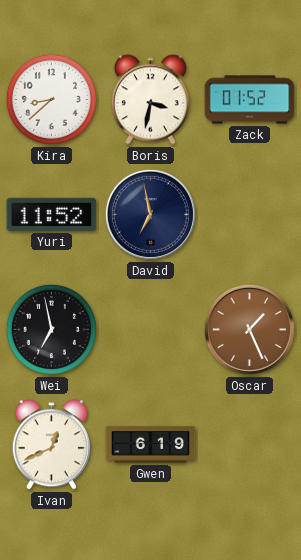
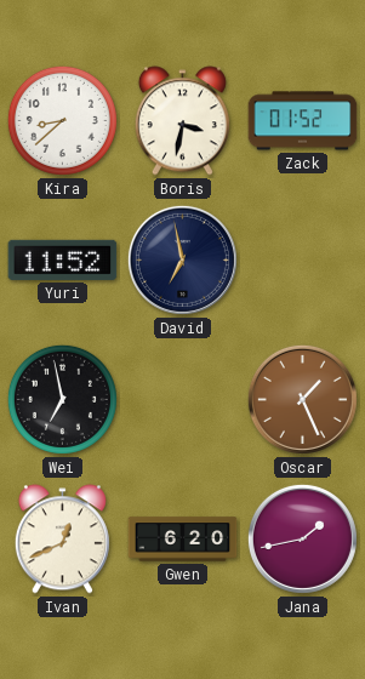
Gwen: 6:19 -> 6:20
Jana: none -> 1:43
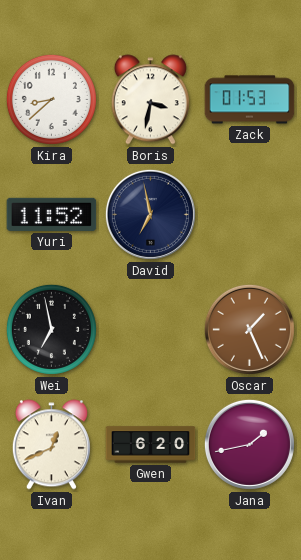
Zack: 01:52 -> 01:53
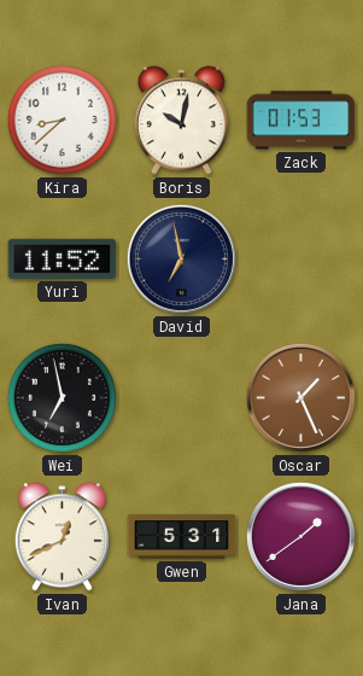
Boris: 3:32 -> 10:02
Gwen: 6:20 -> 5:31
Jana: 1:43 -> 1:39
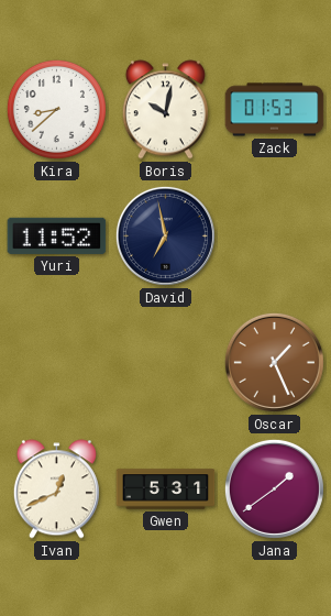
Wei: 6:58 -> none
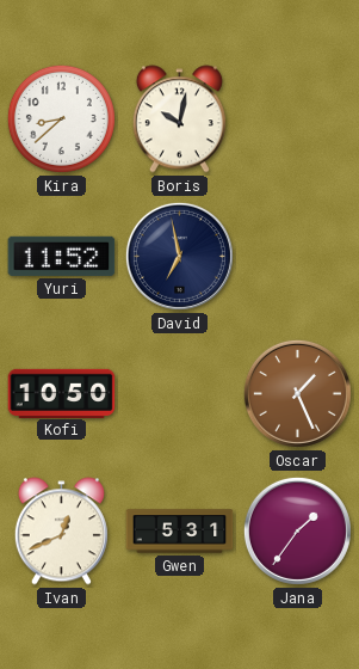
Zack: 01:53 -> none
Kofi: none -> 10:50
Jana: 1:39 -> 1:36
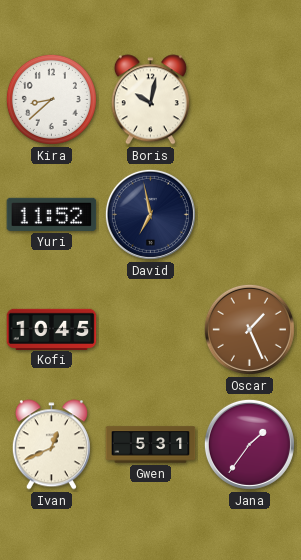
Kofi: 10:50 -> 10:45
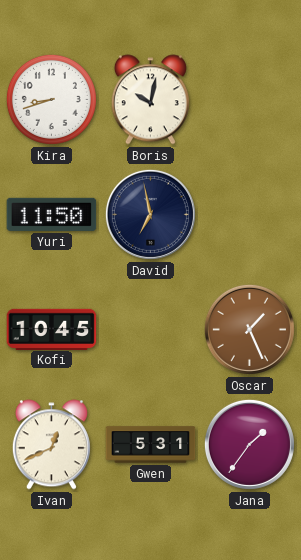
Kira: 8:38 -> 8:42
Yuri: 11:52 -> 11:50
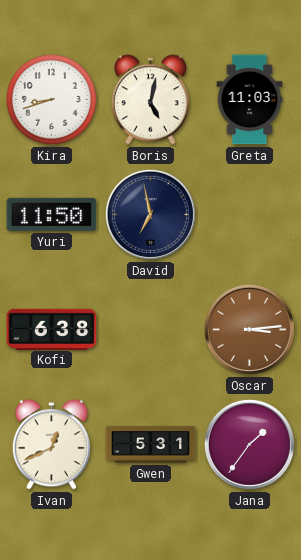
Boris: 10:02 -> 5:02
Greta: none -> 11:03
Kofi: 10:45 -> 6:38
Oscar: 1:26 -> 3:14
